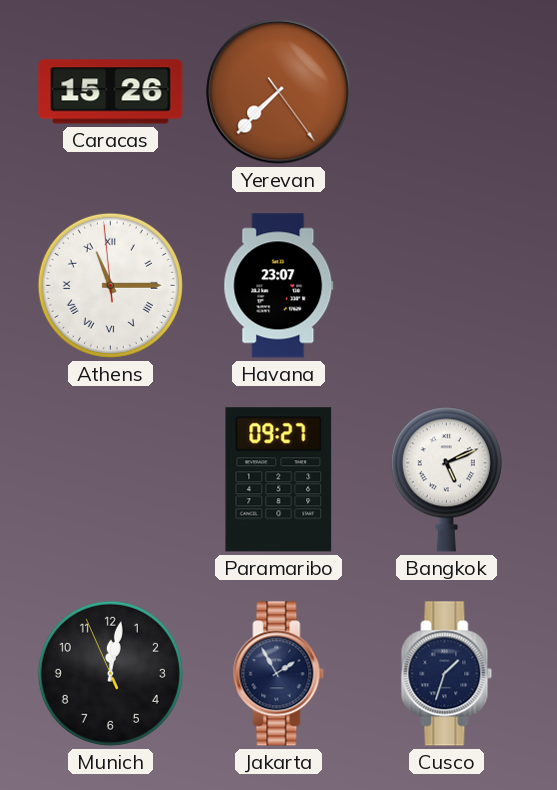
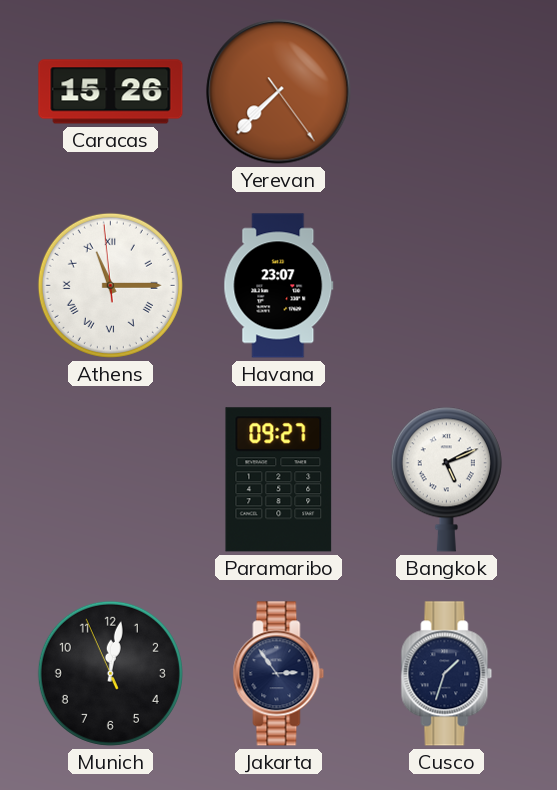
Jakarta: 1:55 -> 2:54
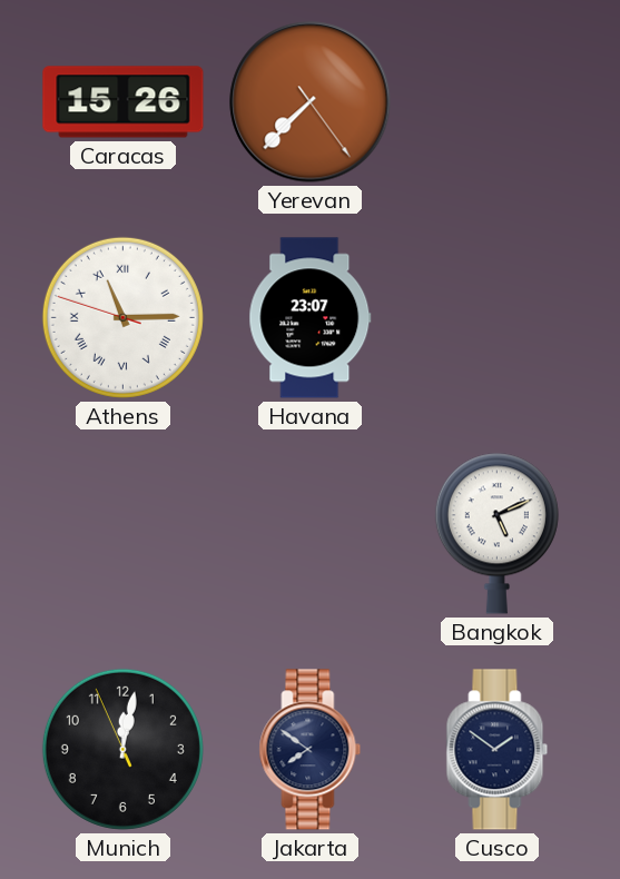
Athens: 11:14:59 -> 11:14:48
Paramaribo: 09:27 -> none
Jakarta: 2:54 -> 7:51
Cusco: 1:33 -> 1:51
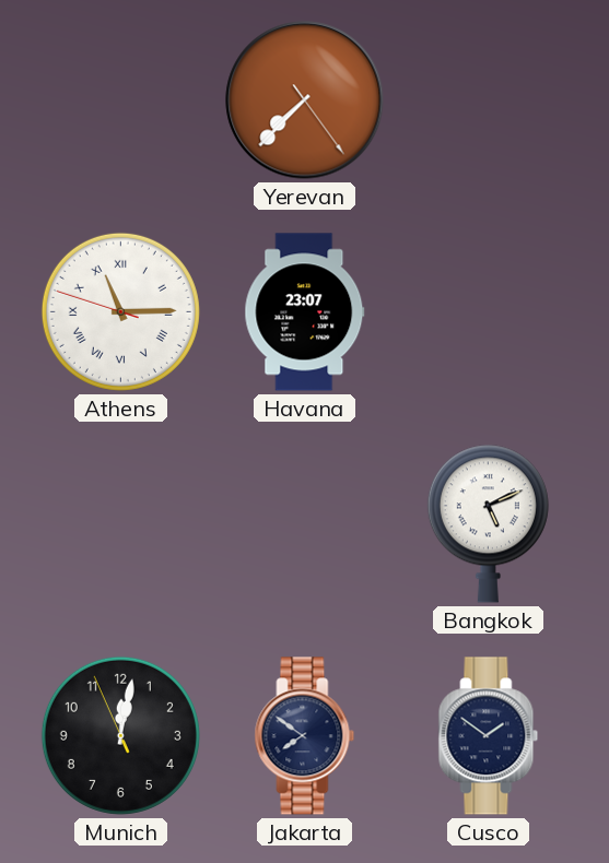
Caracas: 15:26 -> none
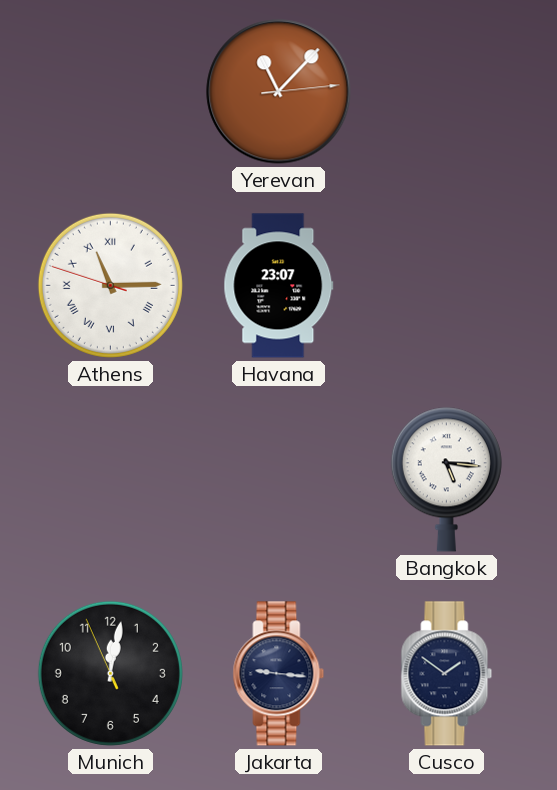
Yerevan: 7:37 -> 11:07
Bangkok: 5:11 -> 5:16
Jakarta: 7:51 -> 9:16
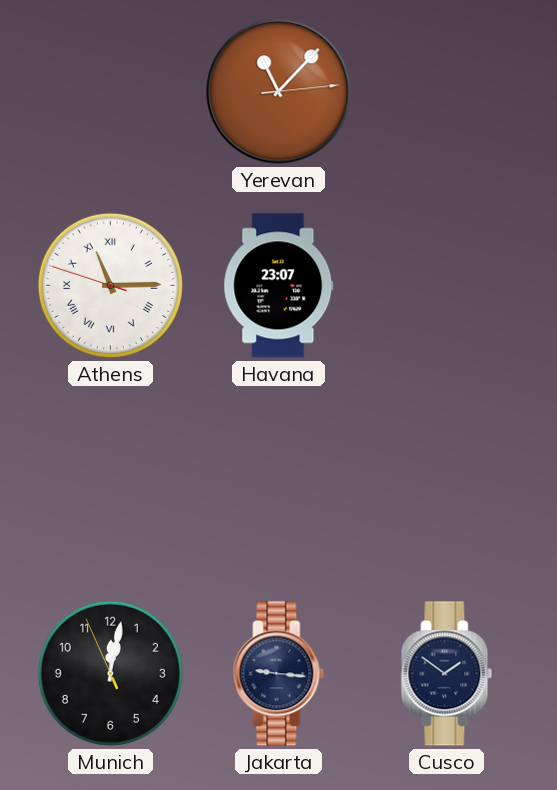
Bangkok: 5:16 -> none
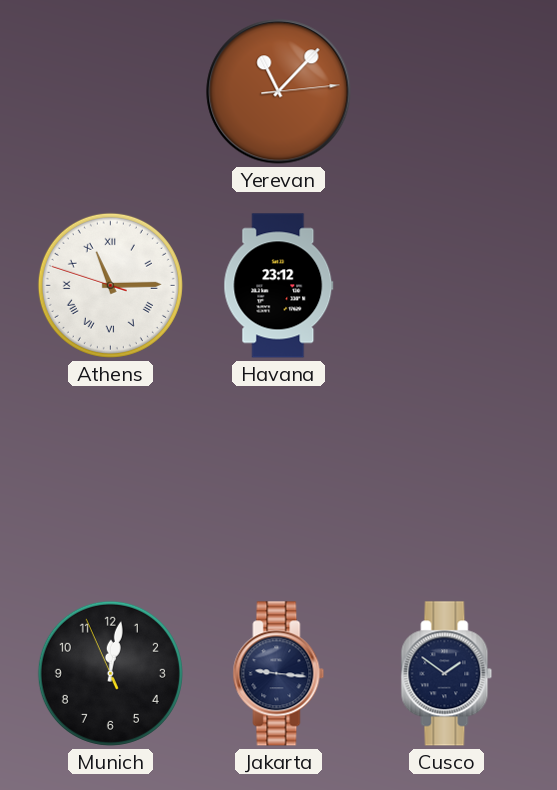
Havana: 23:07 -> 23:12
